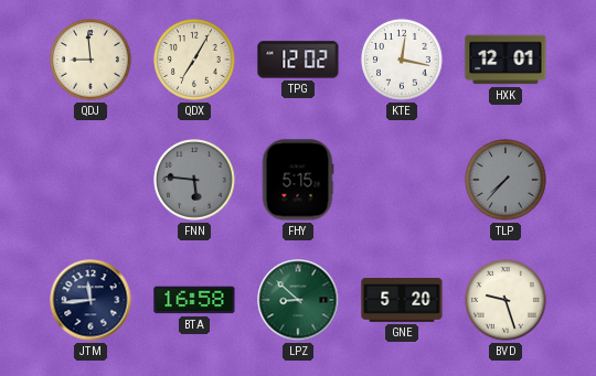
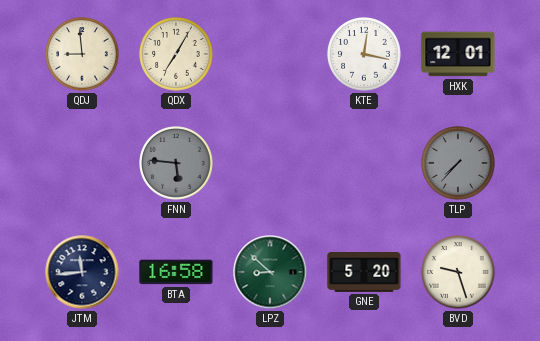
TPG: 12:02 -> none
FHY: 5:15 -> none
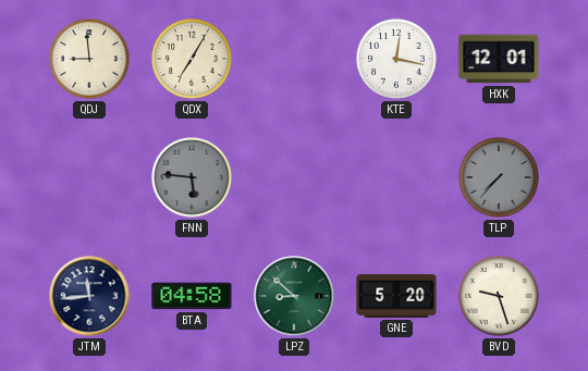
BTA: 16:58 -> 04:58
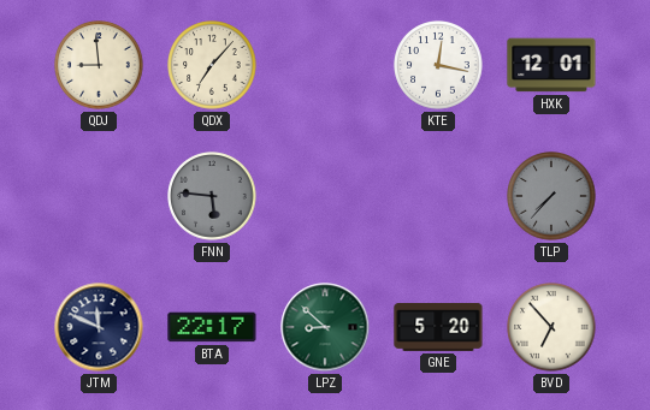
QDX: 7:05 -> 7:07
JTM: 11:44 -> 11:49
BTA: 04:58 -> 22:17
BVD: 9:27 -> 6:53
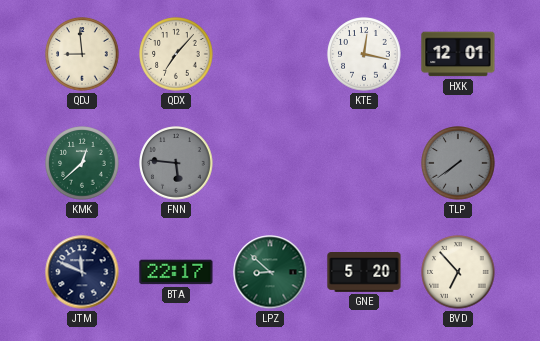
KMK: none -> 12:38
TLP: 7:37 -> 7:39
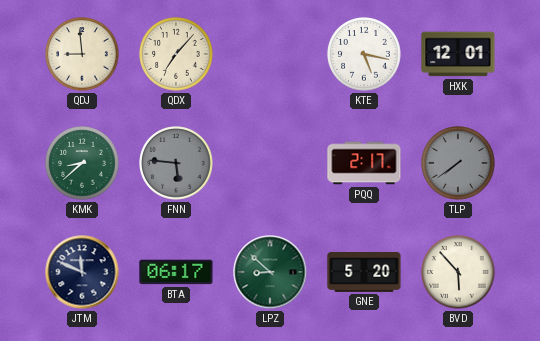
KTE: 12:17 -> 5:17
KMK: 12:38 -> 8:38
PQQ: none -> 2:17
BTA: 22:17 -> 06:17
BVD: 6:53 -> 5:53
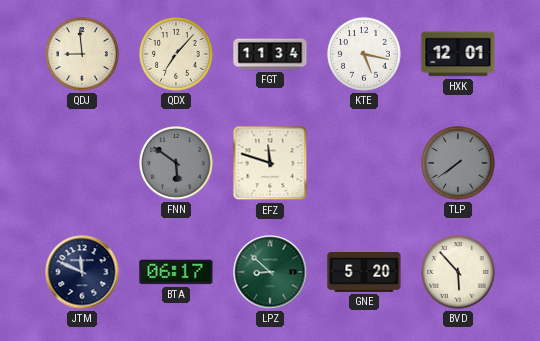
FGT: none -> 11:34
KMK: 8:38 -> none
FNN: 5:46 -> 5:51
EFZ: none -> 11:48
PQQ: 2:17 -> none
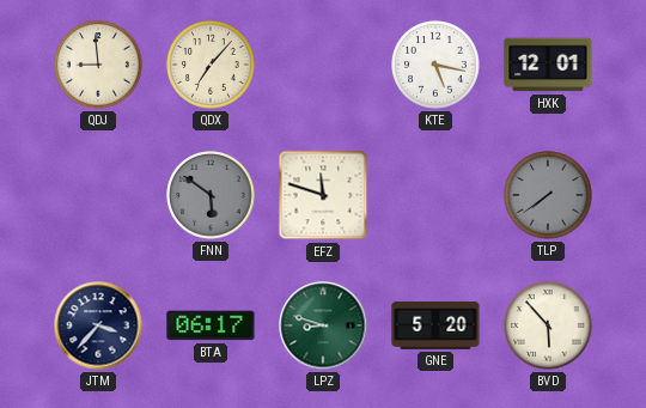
FGT: 11:34 -> none
JTM: 11:49 -> 3:37
LPZ: 8:52 -> 8:48
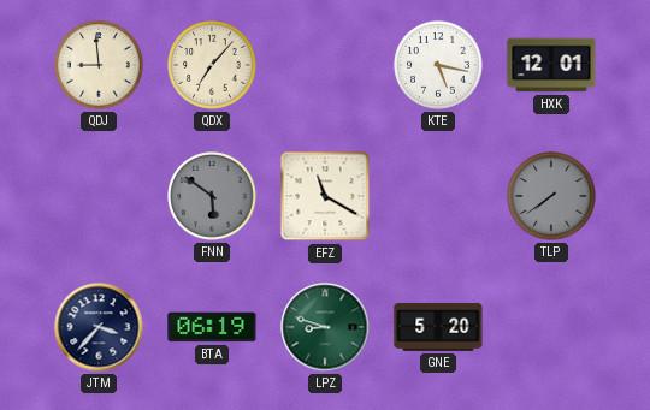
EFZ: 11:48 -> 11:20
BTA: 06:17 -> 06:19
BVD: 5:53 -> none
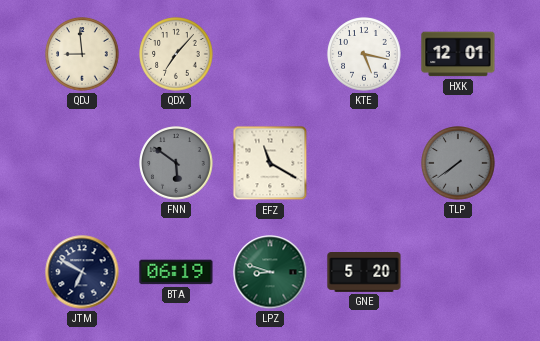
JTM: 3:37 -> 6:50
